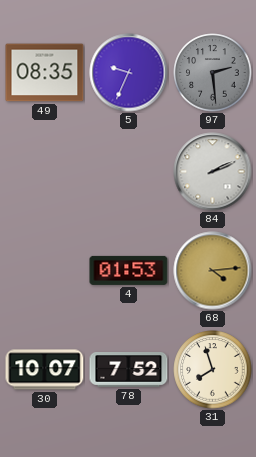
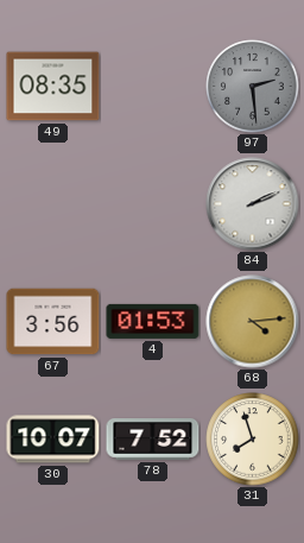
5: 9:34 -> none
67: none -> 3:56
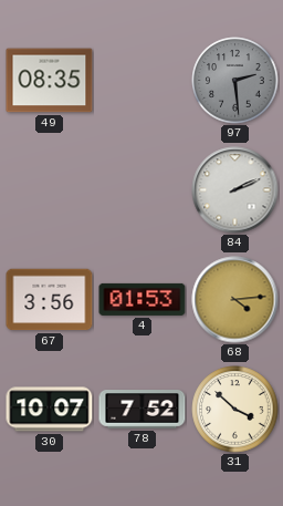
31: 7:57 -> 3:52
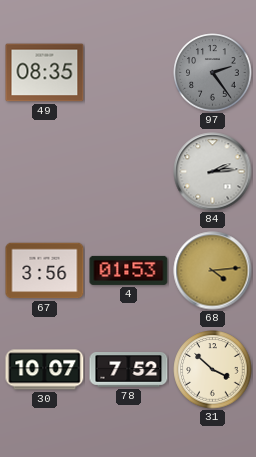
97: 2:29 -> 2:24
84: 2:11 -> 2:14
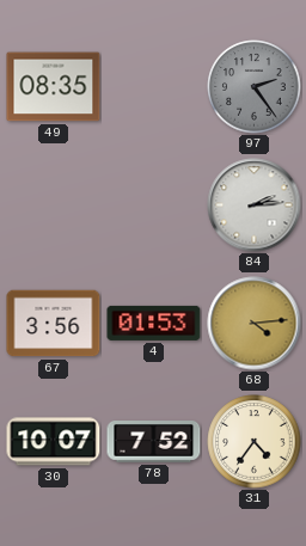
31: 3:52 -> 4:36
